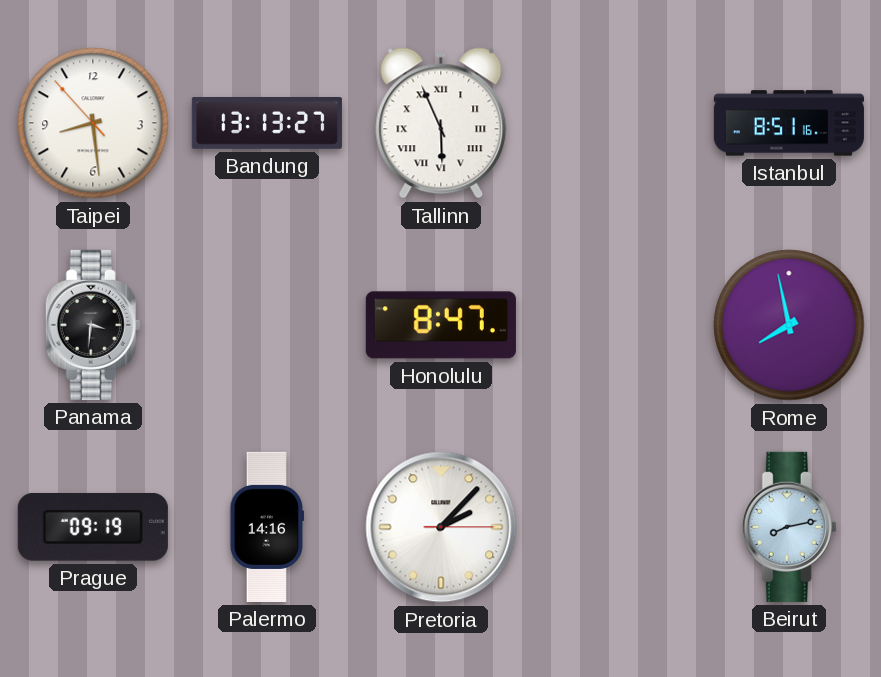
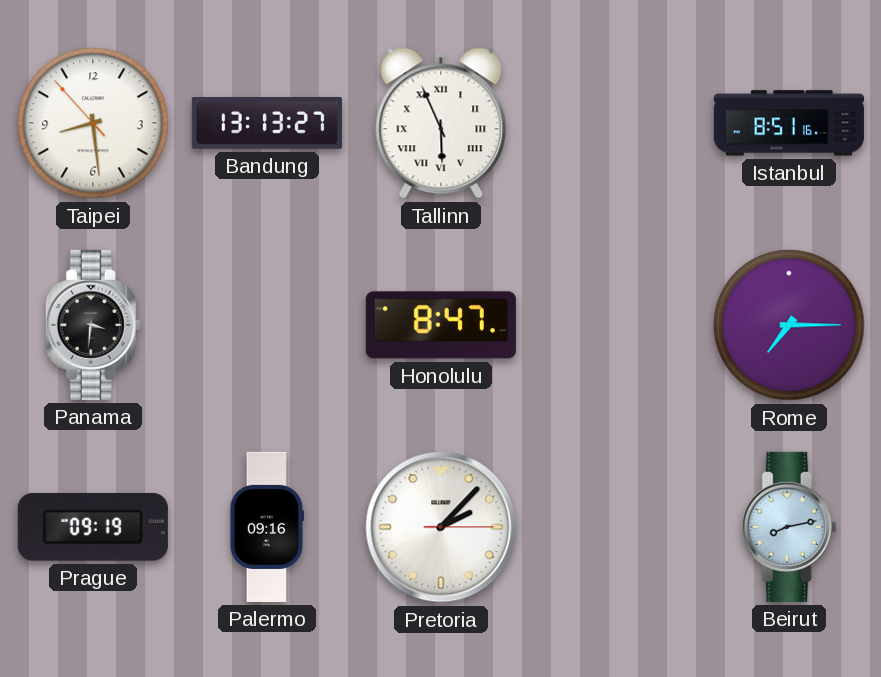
Rome: 7:58 -> 7:15
Palermo: 14:16 -> 09:16
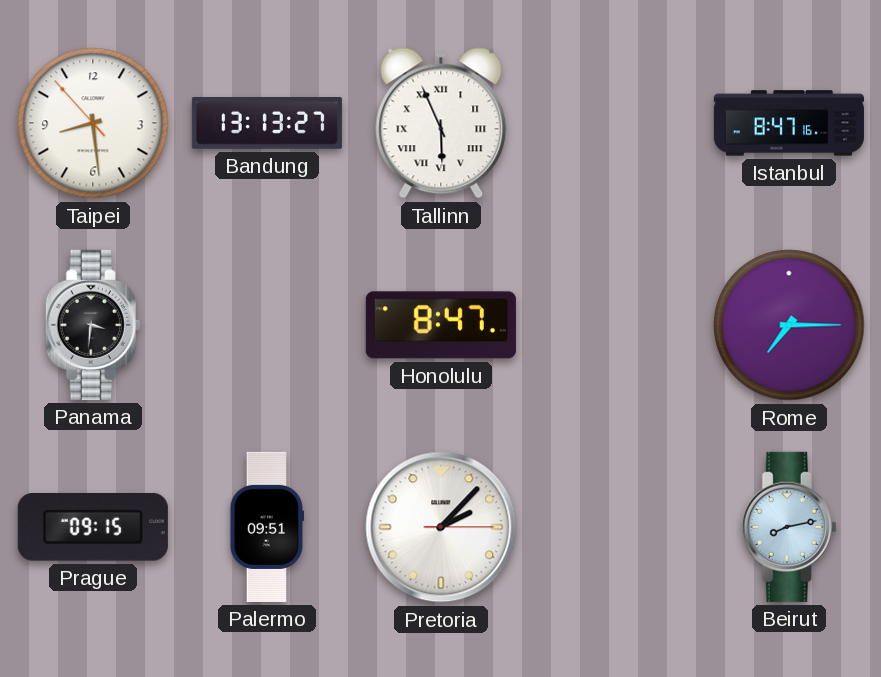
Istanbul: 8:51 -> 8:47
Prague: 09:19 -> 09:15
Palermo: 09:16 -> 09:51
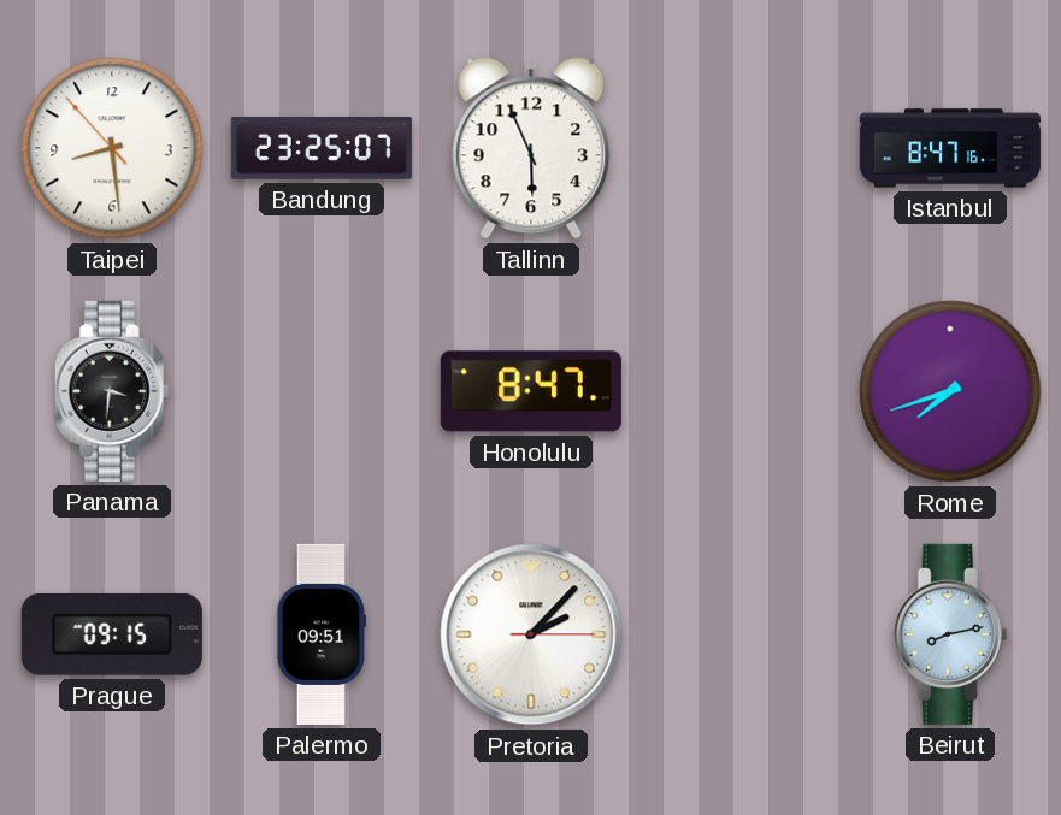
Bandung: 13:13 -> 23:25
Tallinn numerals: Roman -> Arabic
Rome: 7:15 -> 7:42
